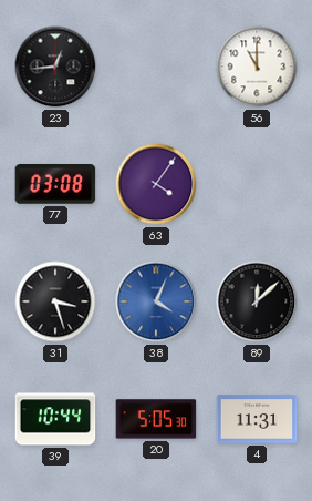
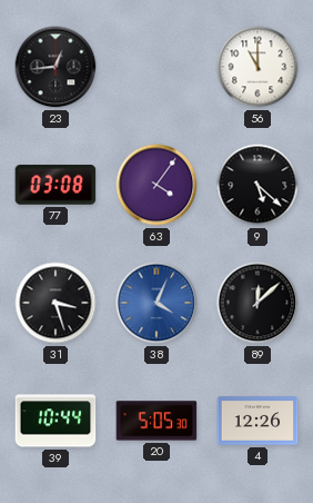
9: none -> 5:22
4: 11:31 -> 12:26
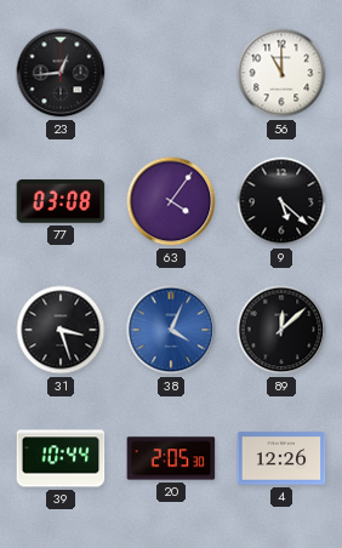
20: 5:05 -> 2:05
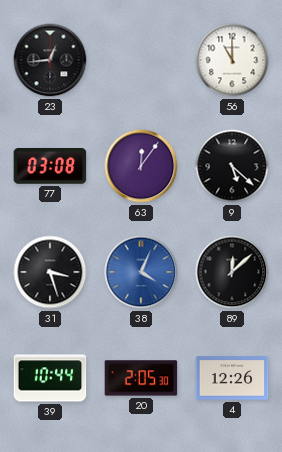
63: 4:06 -> 12:06
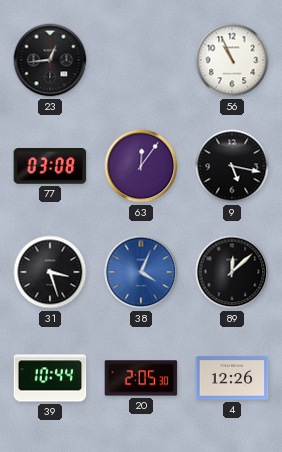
56: 11:00 -> 10:56
9: 5:22 -> 5:17
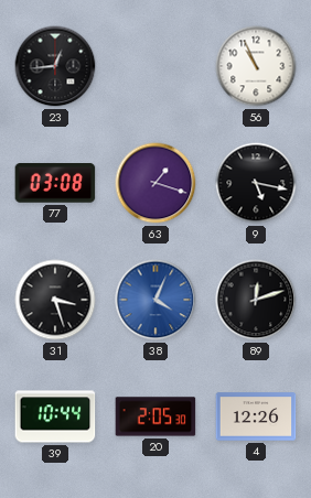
63: 12:06 -> 1:18
89: 12:08 -> 12:12
